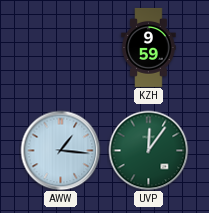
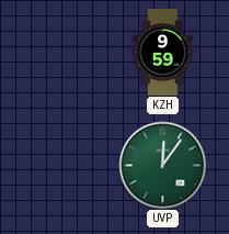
AWW: 1:16 -> none
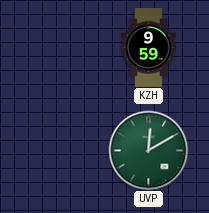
UVP: 12:06 -> 12:10
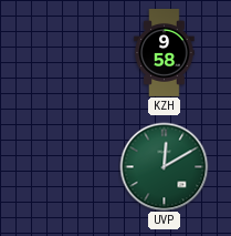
KZH: 9:59 -> 9:58
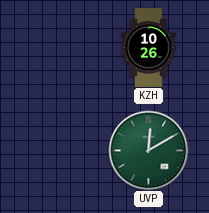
KZH: 9:58 -> 10:26
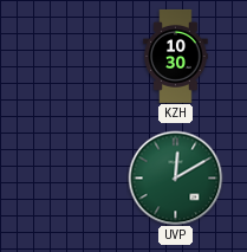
KZH: 10:26 -> 10:30
